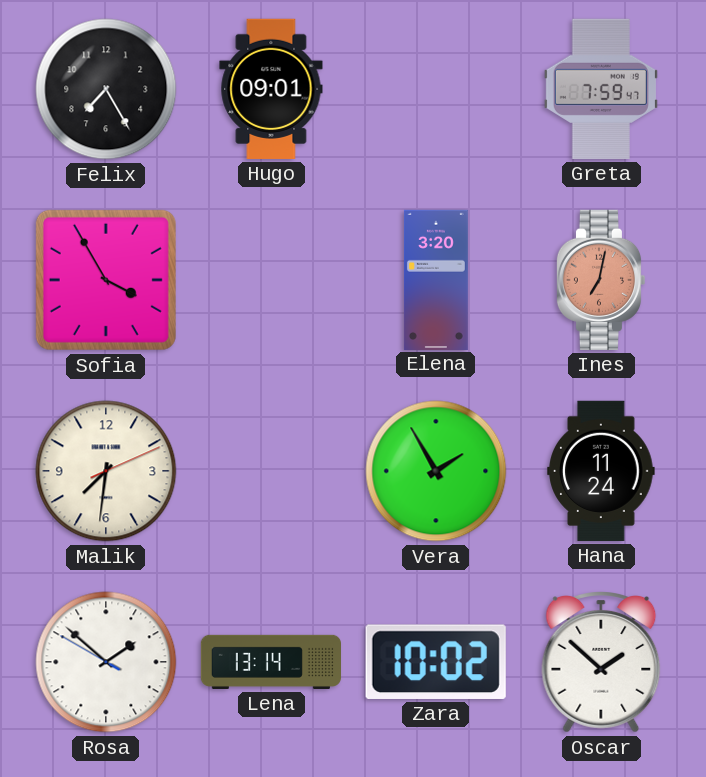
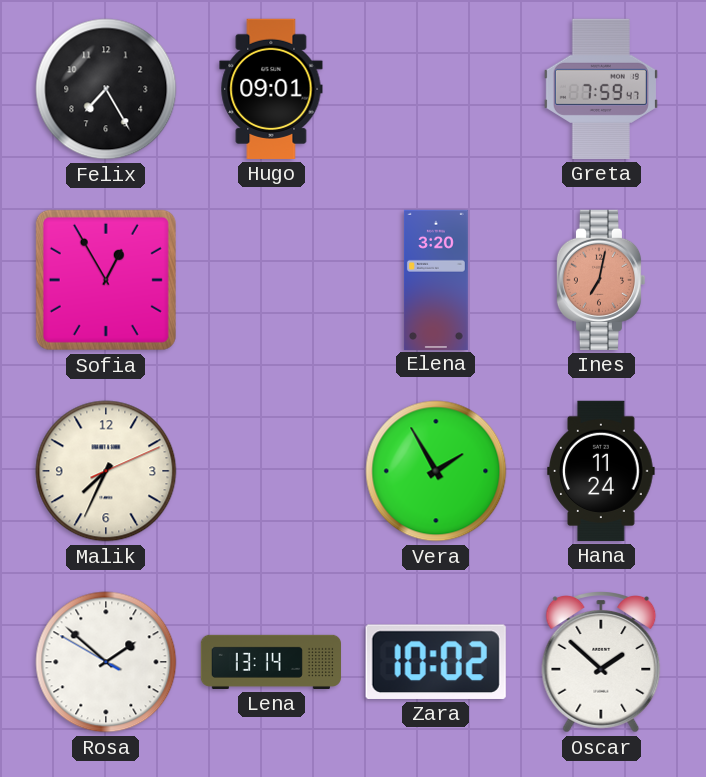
Sofia: 3:55 -> 12:55
Malik: 7:31 -> 7:34
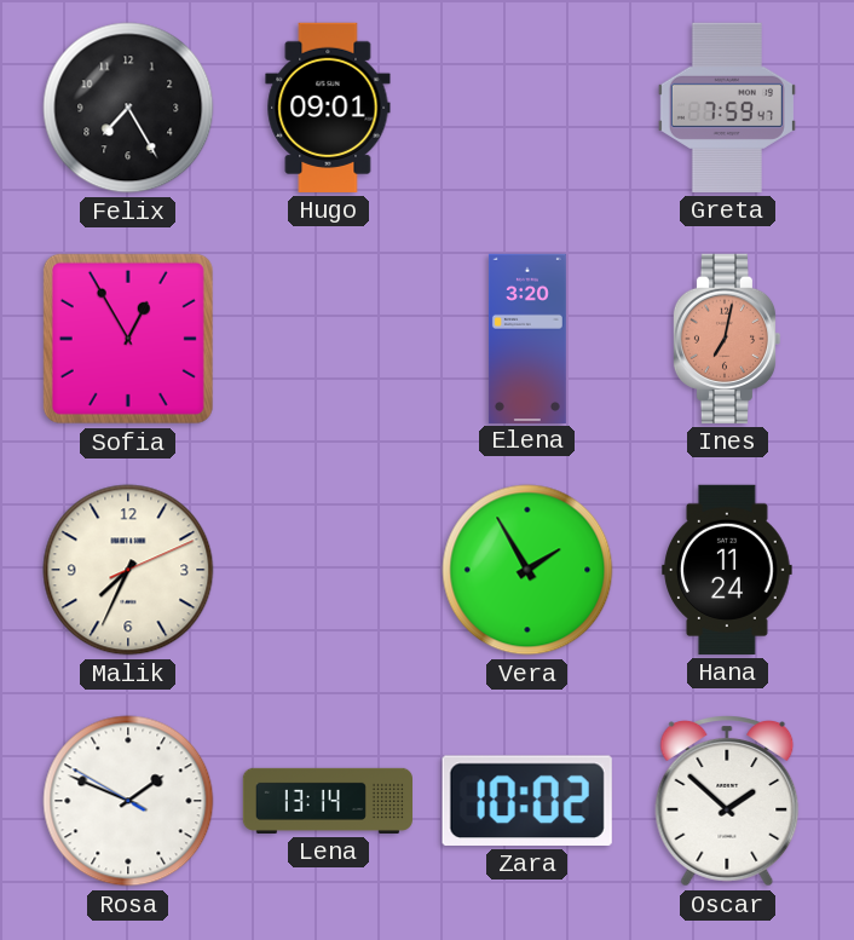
Rosa: 1:51 -> 1:48
